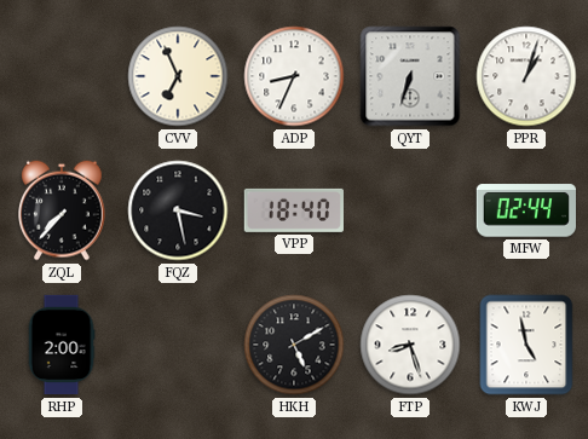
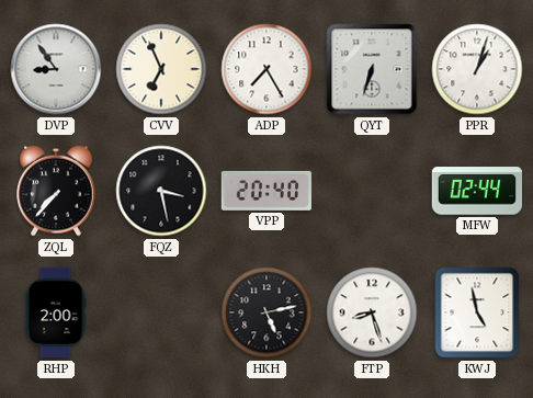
DVP: none -> 8:54
ADP: 8:34 -> 7:25
VPP: 18:40 -> 20:40
HKH: 5:10 -> 5:13
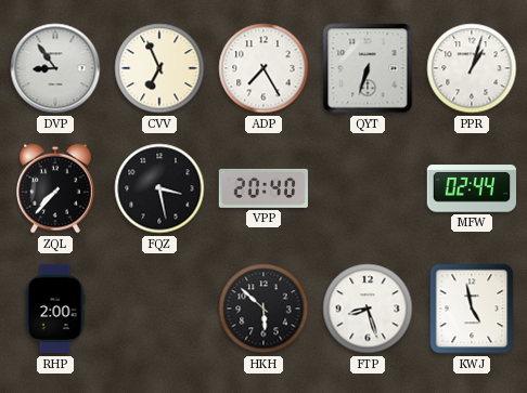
HKH: 5:13 -> 5:52
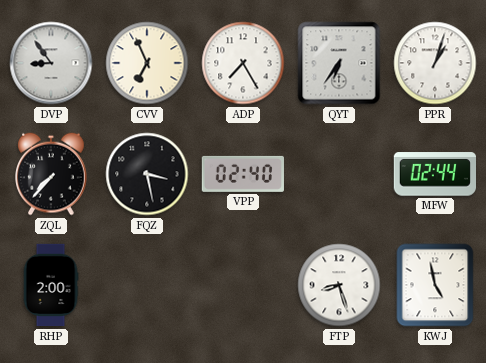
QYT: 6:33 -> 6:36
VPP: 20:40 -> 02:40
HKH: 5:52 -> none
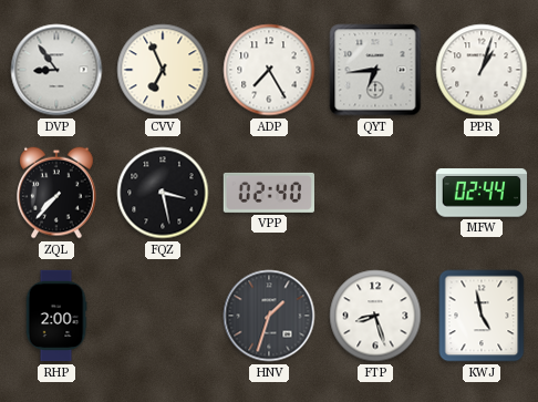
QYT: 6:36 -> 6:44
HNV: none -> 1:33
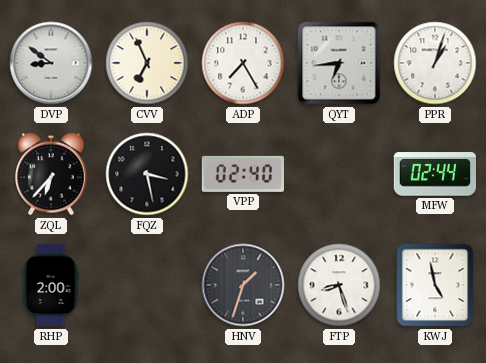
DVP: 8:54 -> 8:51
ZQL: 7:37 -> 6:37
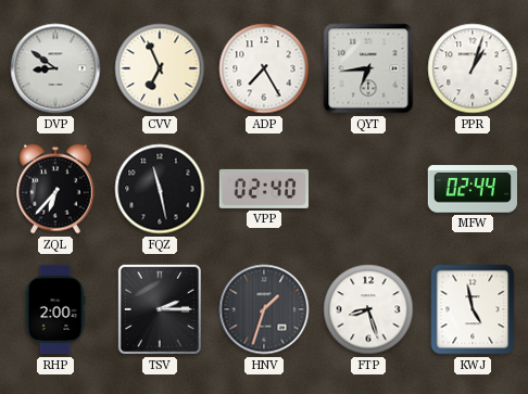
FQZ: 3:28 -> 11:28
TSV: none -> 2:15
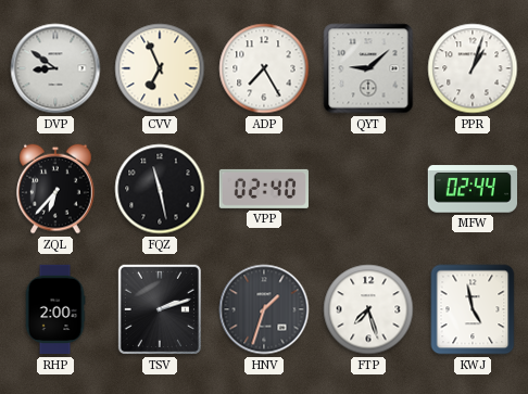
QYT: 6:44 -> 9:08
TSV: 2:15 -> 2:12
FTP: 8:27 -> 7:27
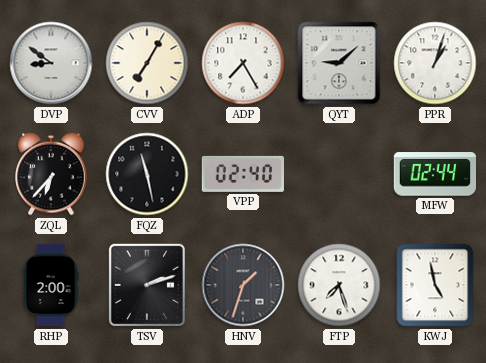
CVV: 6:56 -> 7:05
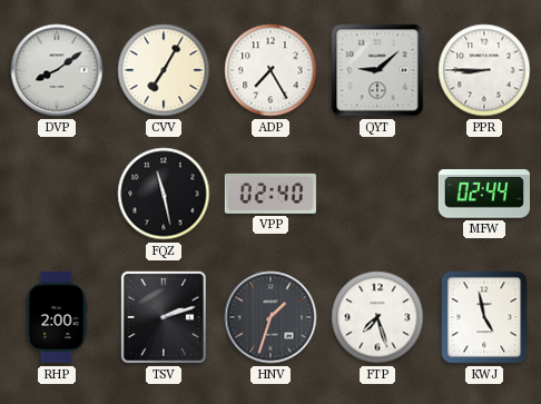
DVP: 8:51 -> 8:09
PPR: 1:03 -> 8:45
ZQL: 6:37 -> none
